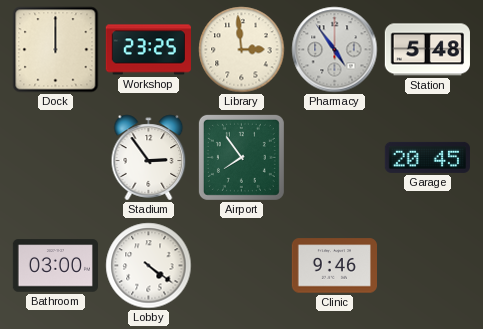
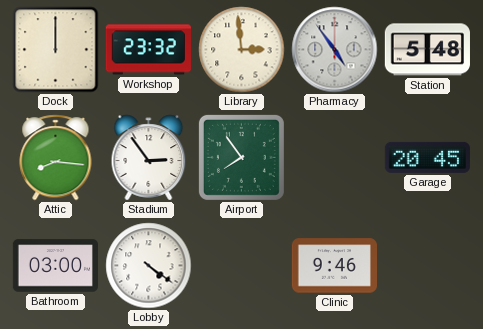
Workshop: 23:25 -> 23:32
Attic: none -> 8:16
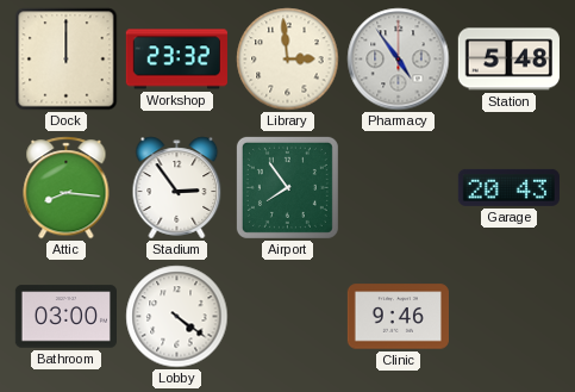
Garage: 20:45 -> 20:43
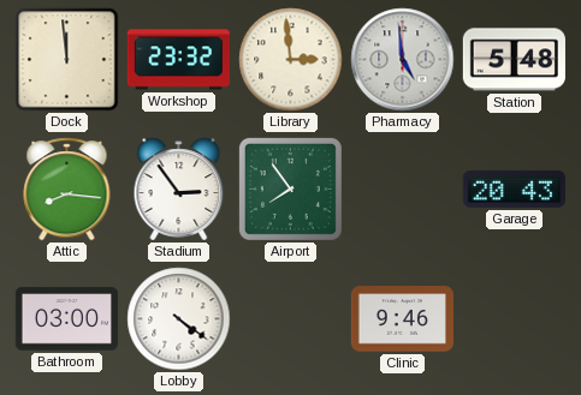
Dock: 12:00 -> 11:59
Pharmacy: 4:54 -> 4:59
